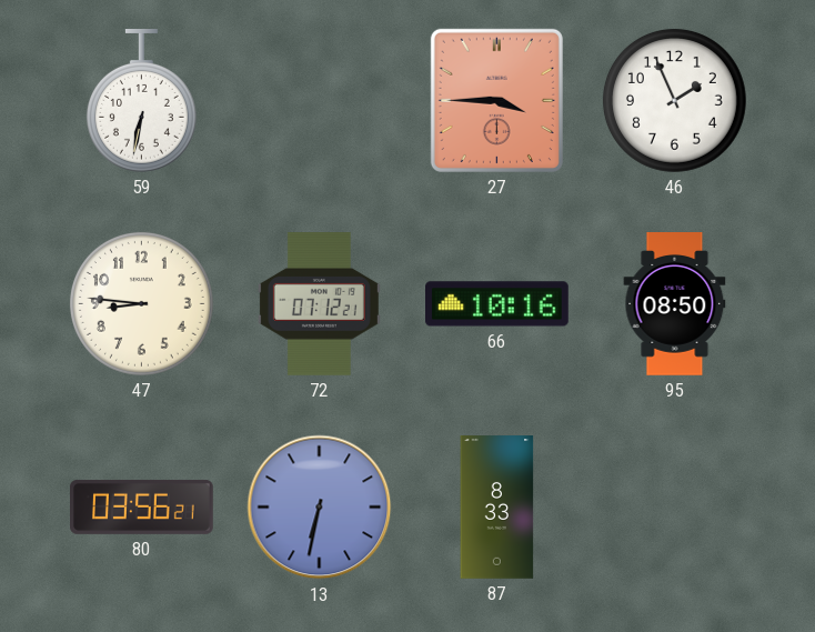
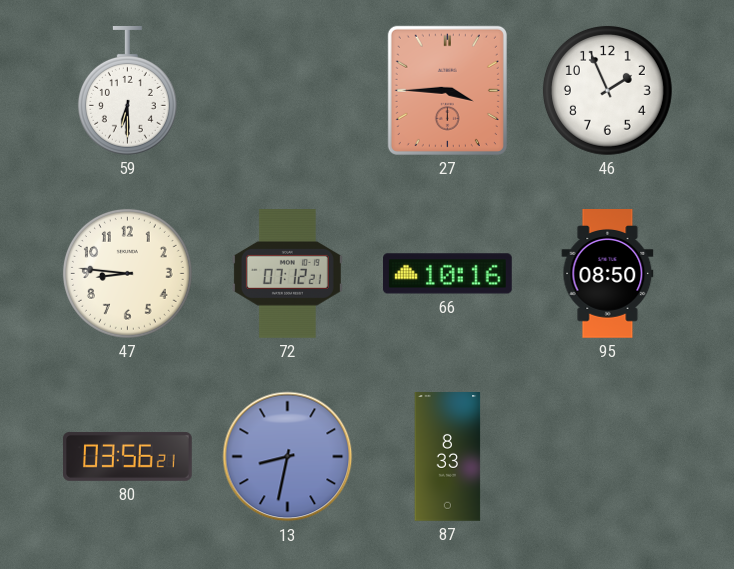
59: 6:32 -> 6:30
13: 6:32 -> 8:32
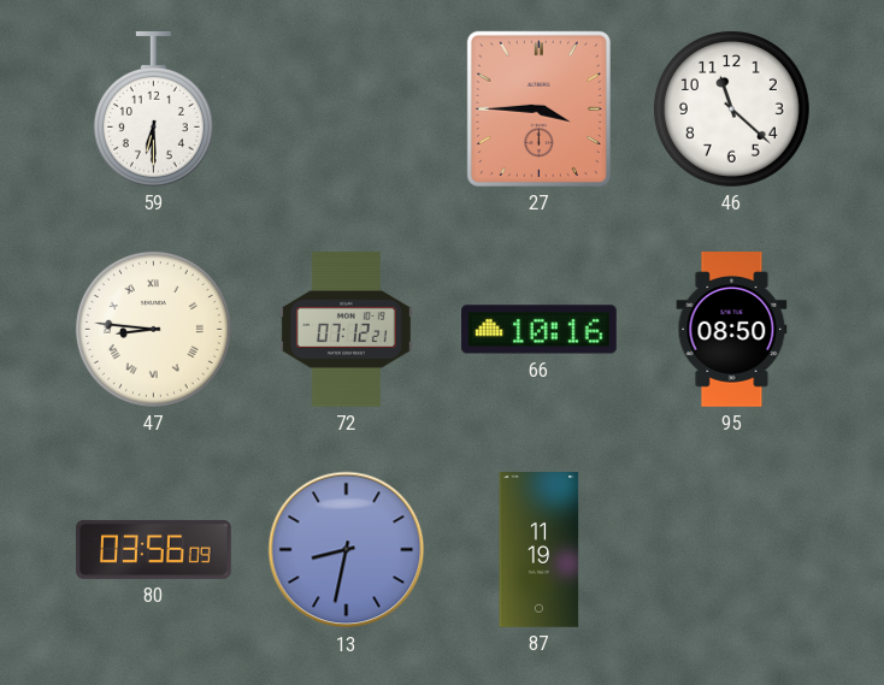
46: 1:56 -> 11:22
47 numerals: Arabic -> Roman
80: 03:56:21 -> 03:56:09
87: 8:33 -> 11:19
